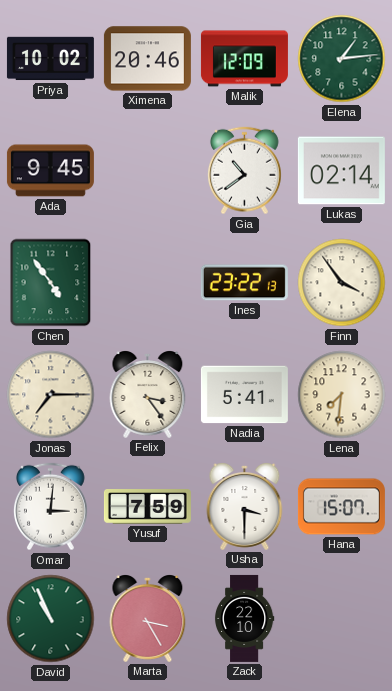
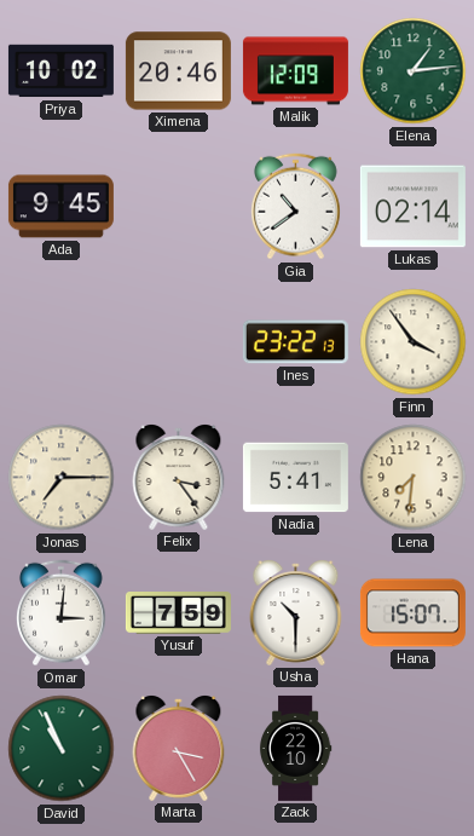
Chen: 4:54 -> none
Usha: 3:30 -> 10:30
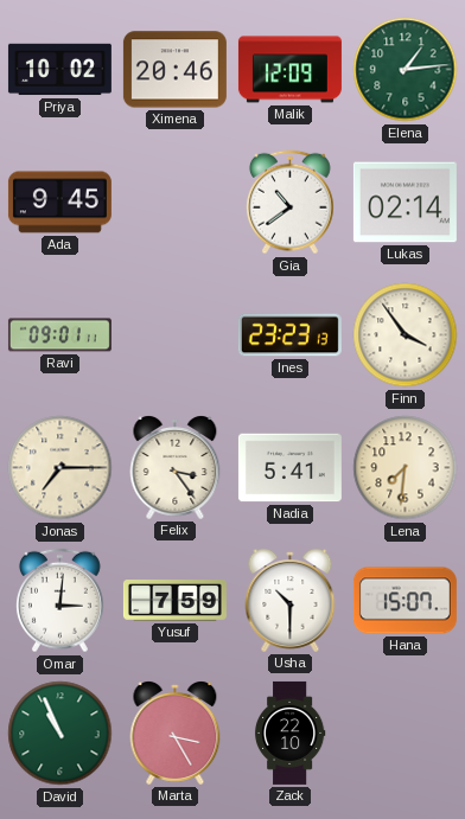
Ravi: none -> 09:01
Ines: 23:22 -> 23:23
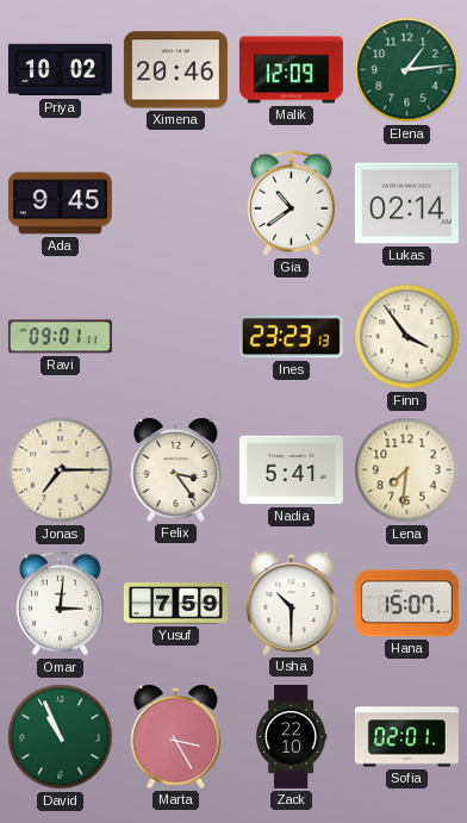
Sofia: none -> 02:01
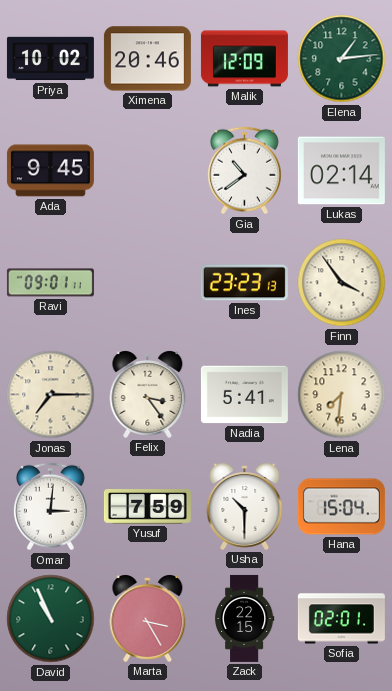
Hana: 15:07 -> 15:04
Zack: 22:10 -> 22:15
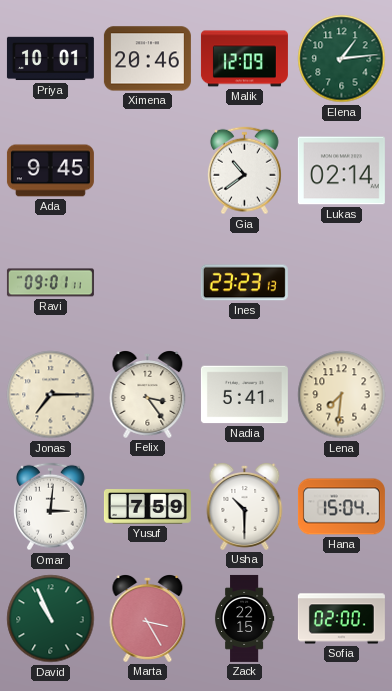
Priya: 10:02 -> 10:01
Finn: 3:54 -> none
Sofia: 02:01 -> 02:00
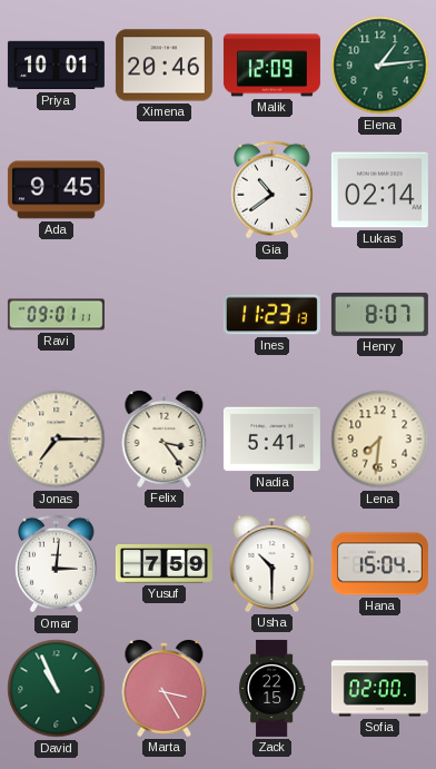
Ines: 23:23 -> 11:23
Henry: none -> 8:07
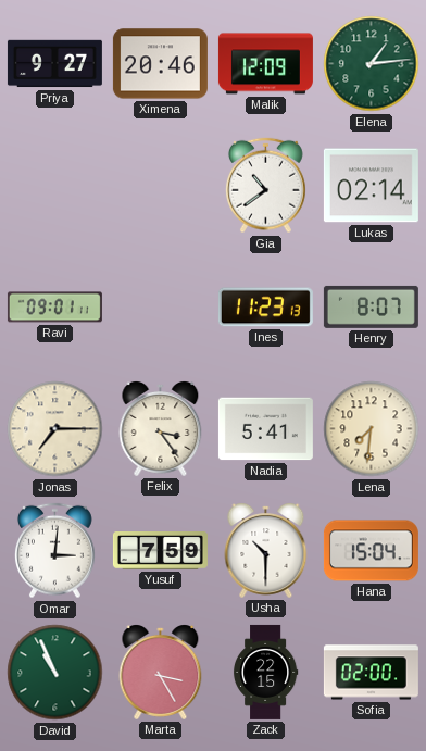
Priya: 10:01 -> 9:27
Ada: 9:45 -> none
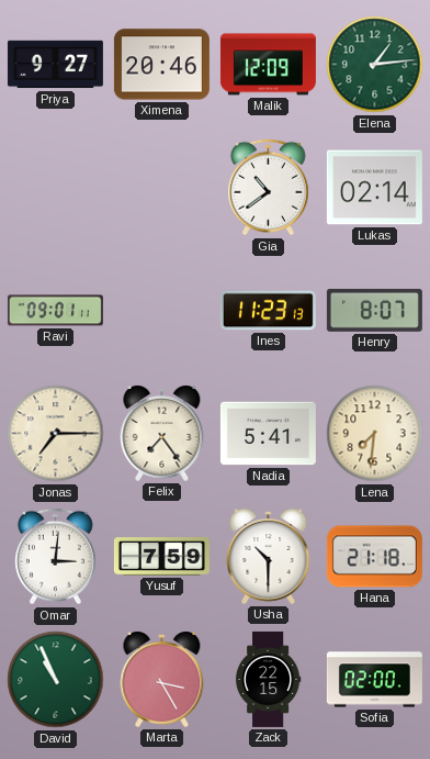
Felix: 3:24 -> 7:24
Hana: 15:04 -> 21:18
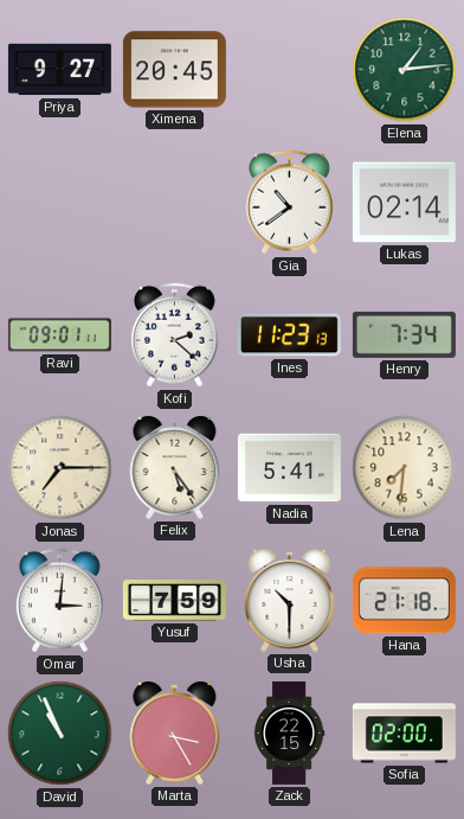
Ximena: 20:46 -> 20:45
Malik: 12:09 -> none
Kofi: none -> 2:22
Henry: 8:07 -> 7:34
Felix: 7:24 -> 5:24
